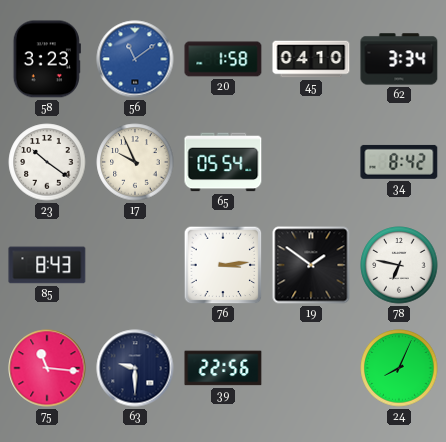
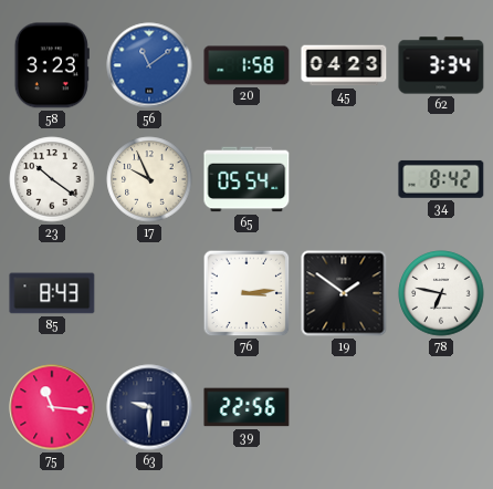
45: 04:10 -> 04:23
24: 8:04 -> none
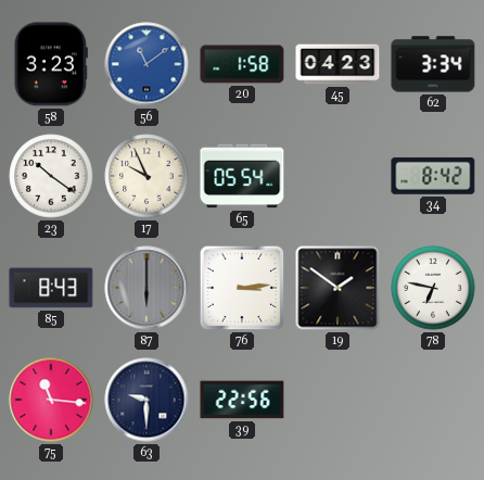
87: none -> 6:00
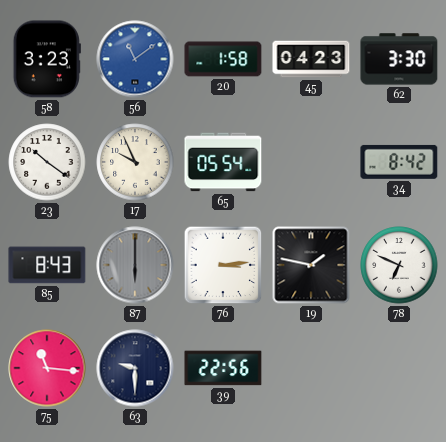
62: 3:34 -> 3:30
19: 1:51 -> 1:47
78: 6:47 -> 6:49
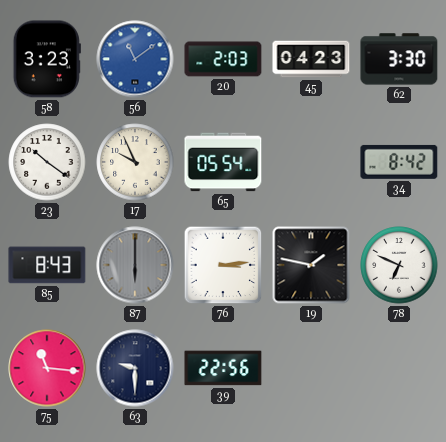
20: 1:58 -> 2:03
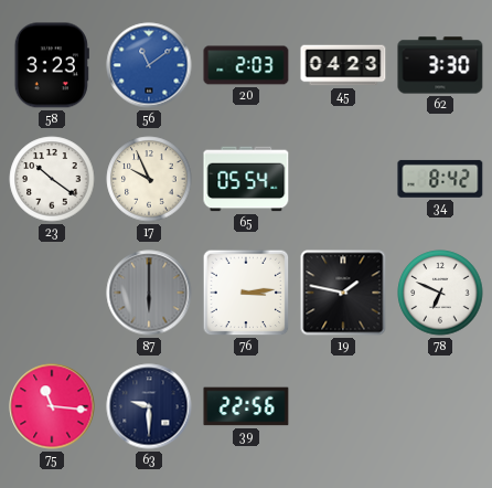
85: 8:43 -> none
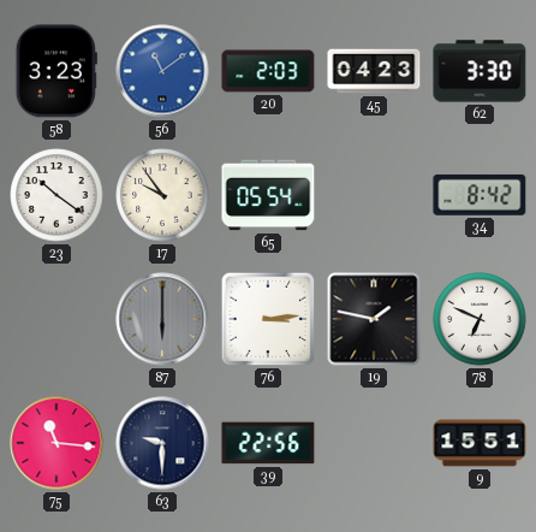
17: 9:56 -> 9:54
9: none -> 15:51
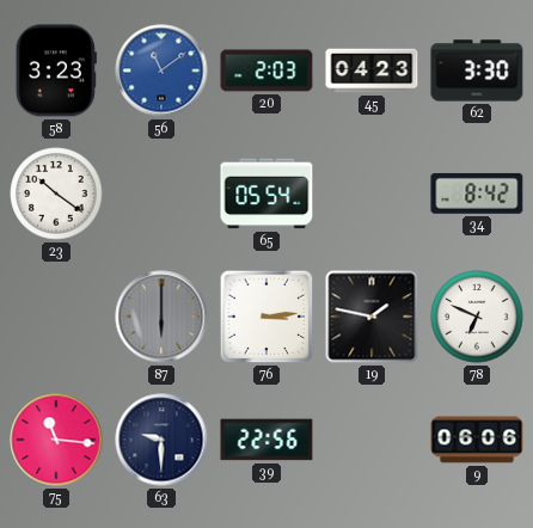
17: 9:54 -> none
9: 15:51 -> 06:06
